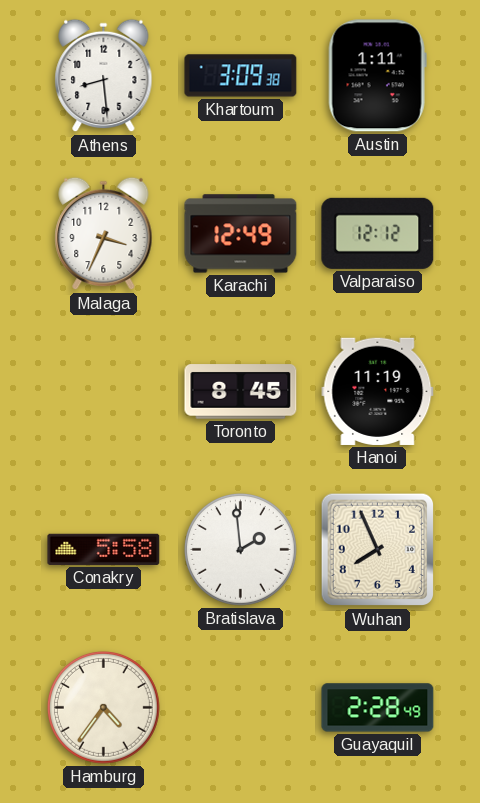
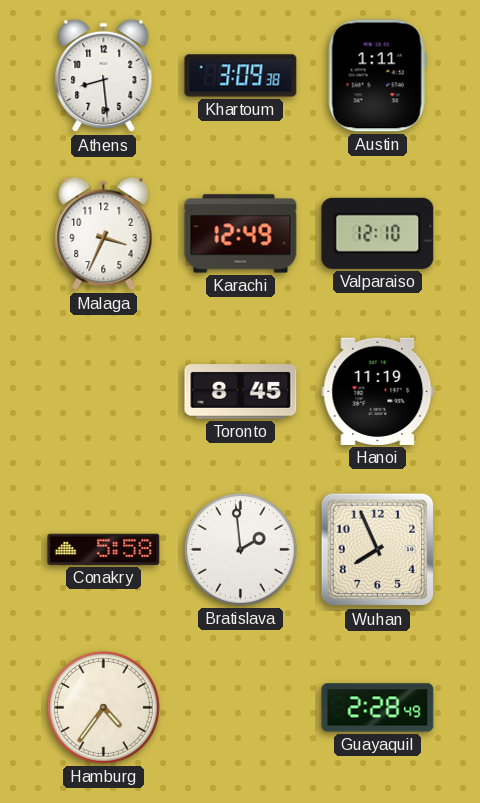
Valparaiso: 12:12 -> 12:10
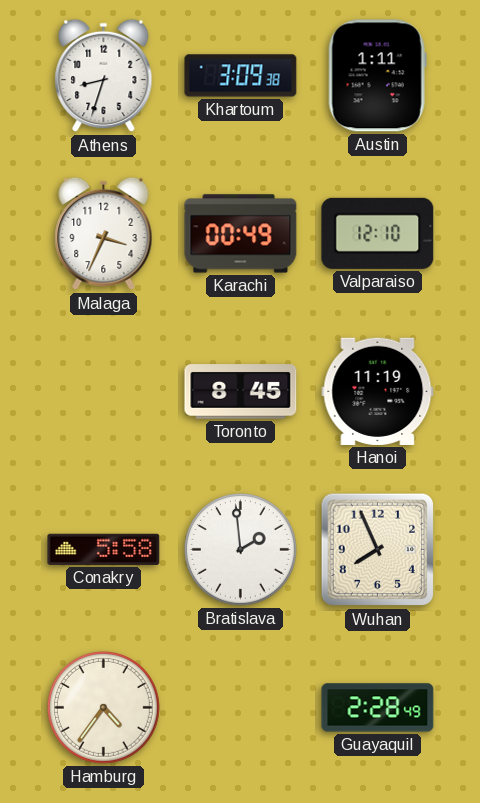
Athens: 8:29 -> 8:33
Karachi: 12:49 -> 00:49
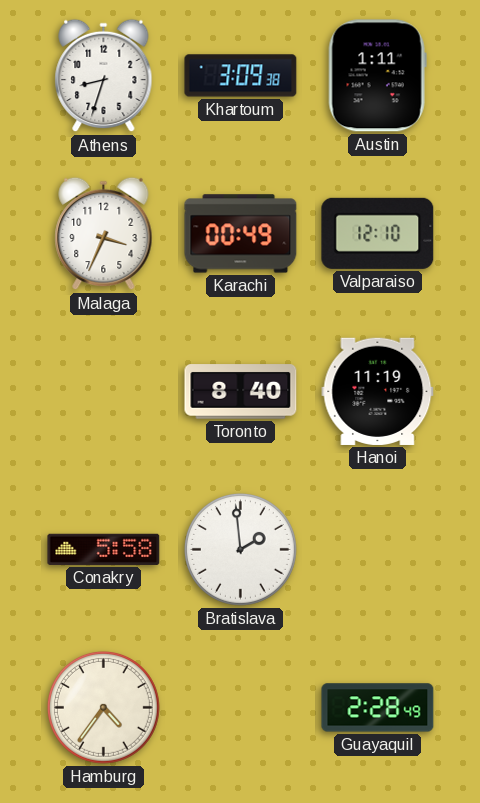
Toronto: 8:45 -> 8:40
Wuhan: 7:56 -> none
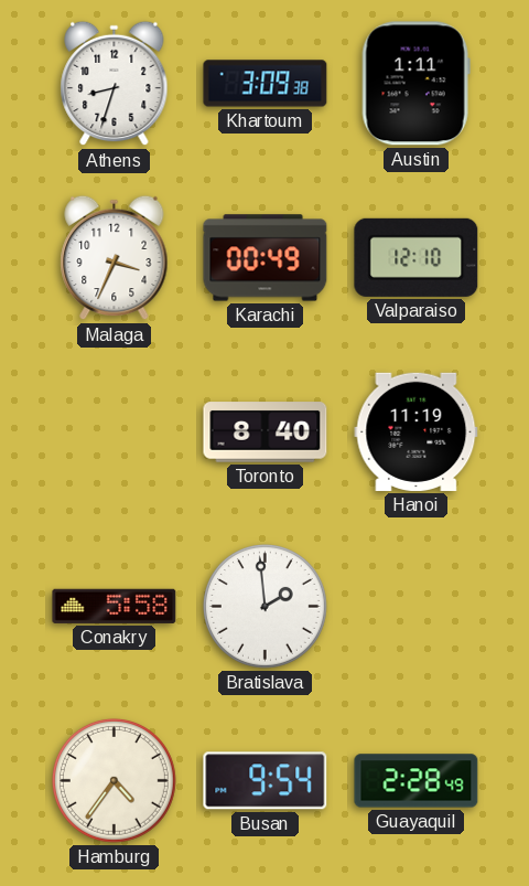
Busan: none -> 9:54
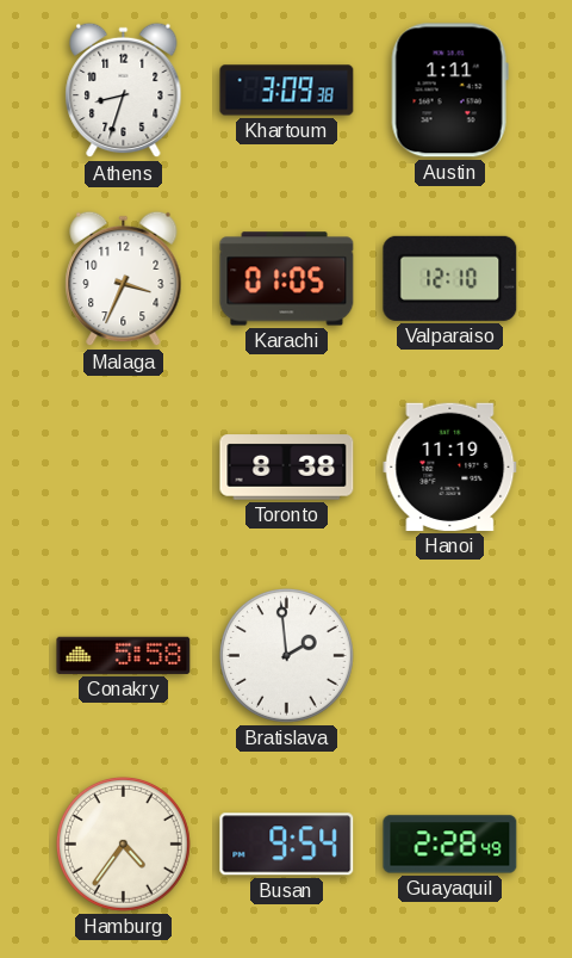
Karachi: 00:49 -> 01:05
Toronto: 8:40 -> 8:38
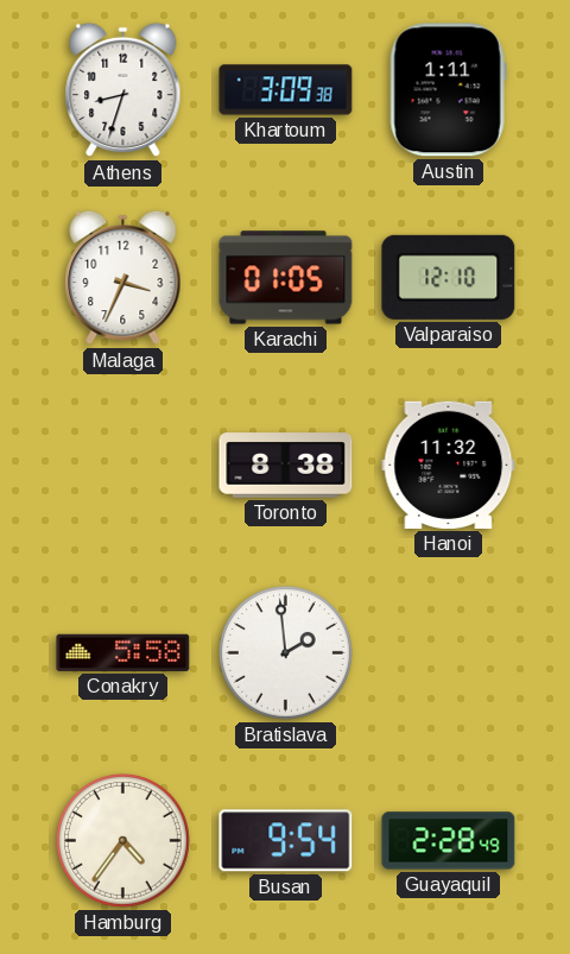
Hanoi: 11:19 -> 11:32
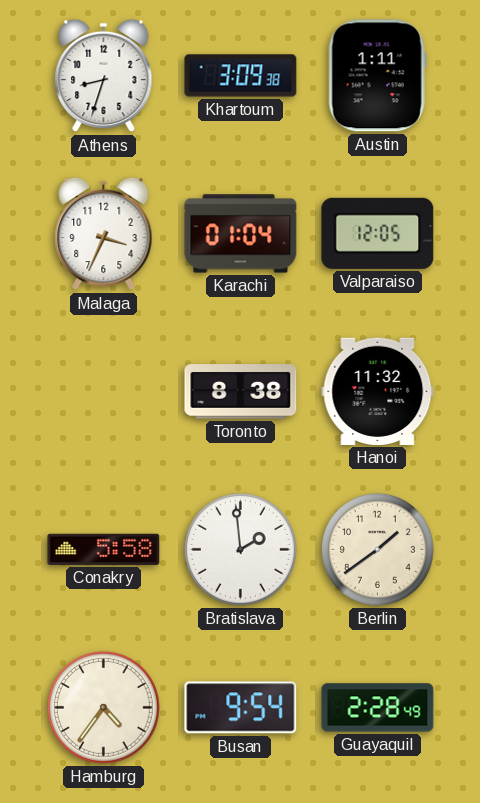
Karachi: 01:05 -> 01:04
Valparaiso: 12:10 -> 12:05
Berlin: none -> 1:39
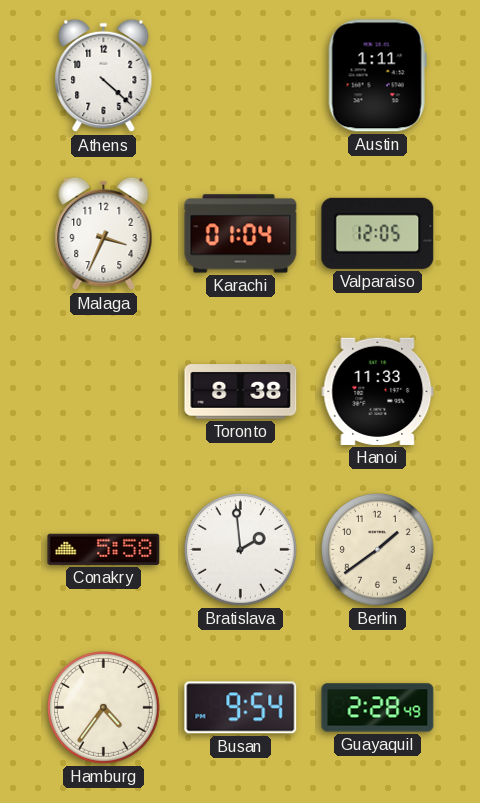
Athens: 8:33 -> 4:22
Khartoum: 3:09 -> none
Hanoi: 11:32 -> 11:33
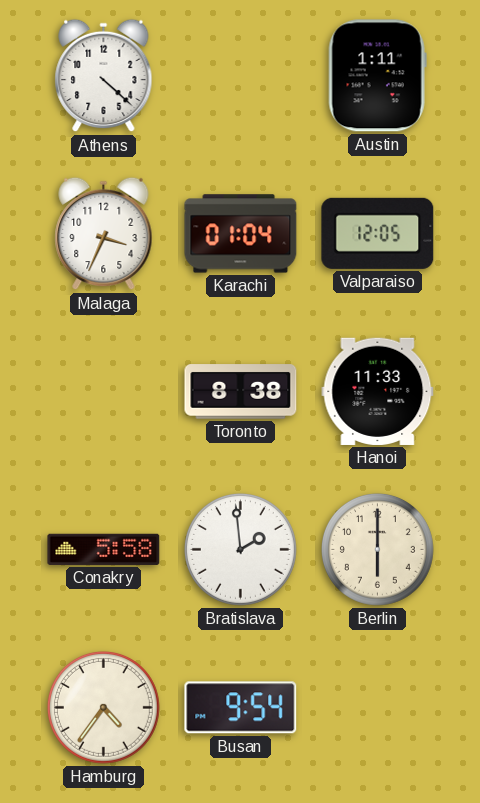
Berlin: 1:39 -> 6:00
Guayaquil: 2:28 -> none
